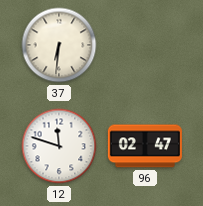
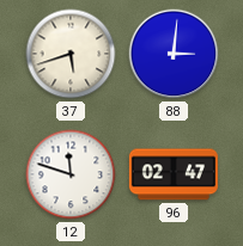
37: 6:31 -> 5:42
88: none -> 3:01
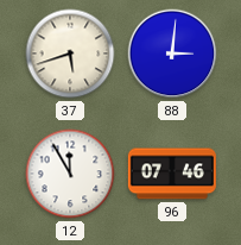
12: 11:48 -> 11:55
96: 02:47 -> 07:46
